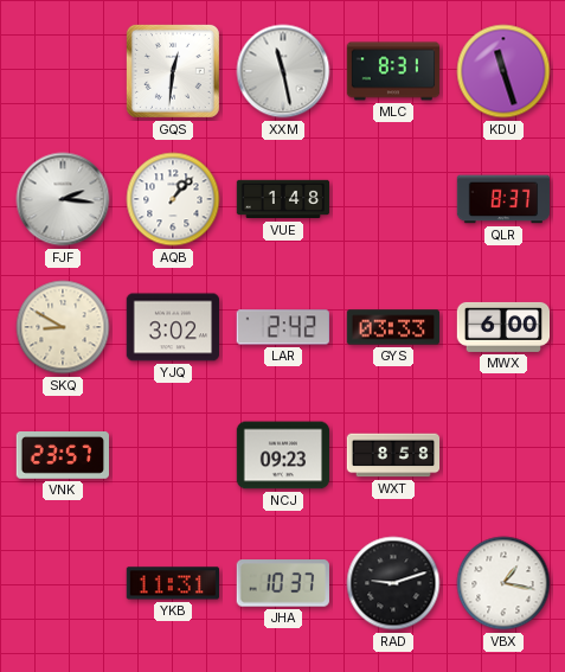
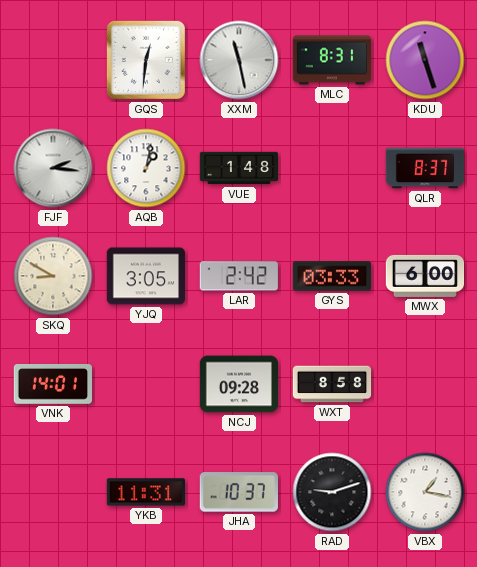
AQB: 1:07 -> 1:02
YJQ: 3:02 -> 3:05
VNK: 23:57 -> 14:01
NCJ: 09:23 -> 09:28
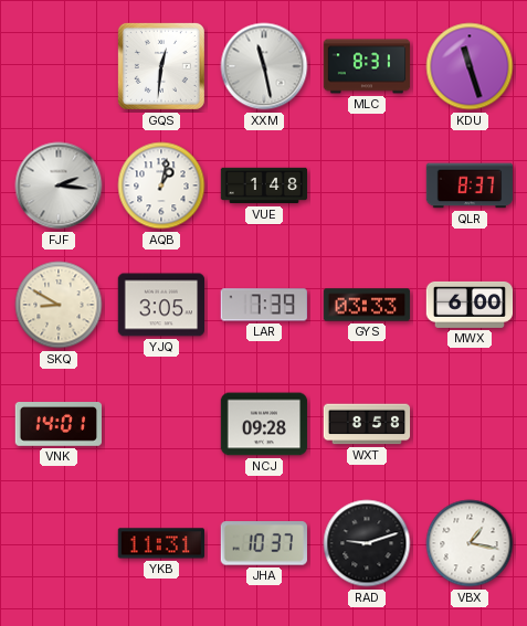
LAR: 2:42 -> 7:39
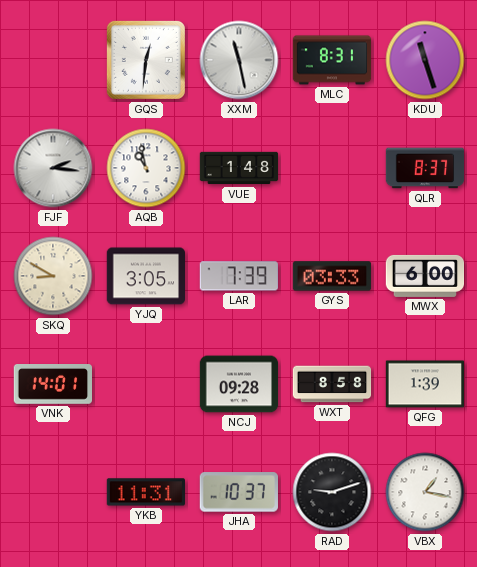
AQB: 1:02 -> 10:58
QFG: none -> 1:39
